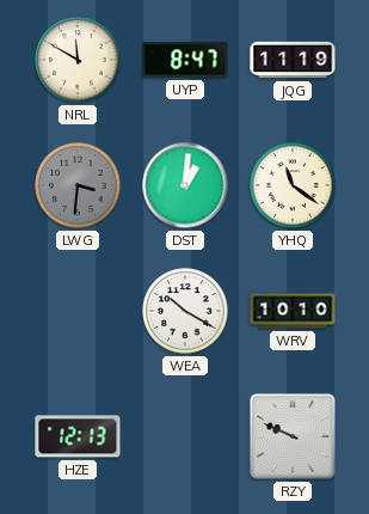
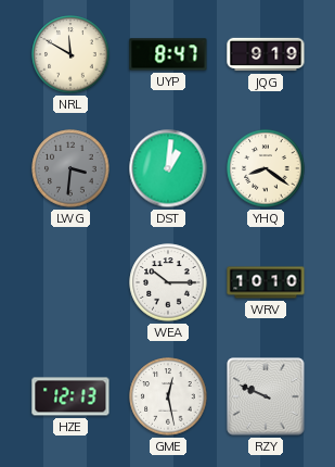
JQG: 11:19 -> 9:19
YHQ: 11:21 -> 8:21
WEA: 10:20 -> 10:15
GME: none -> 12:28
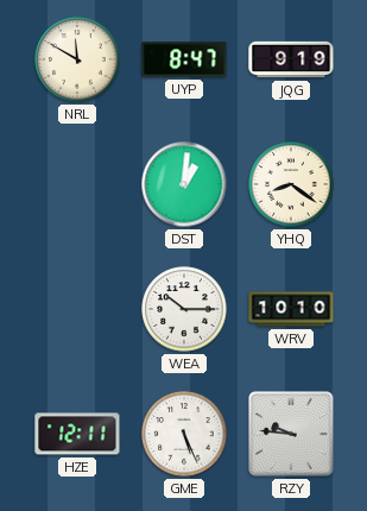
LWG: 3:31 -> none
HZE: 12:13 -> 12:11
GME: 12:28 -> 5:26
RZY: 9:49 -> 9:46
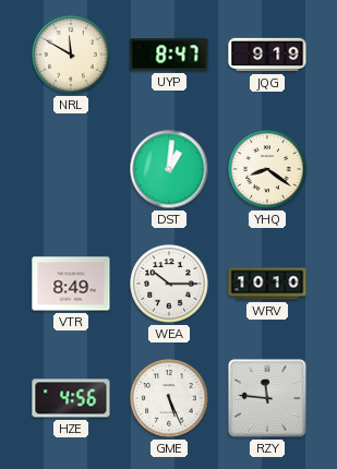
VTR: none -> 8:49
HZE: 12:11 -> 4:56
RZY: 9:46 -> 11:46
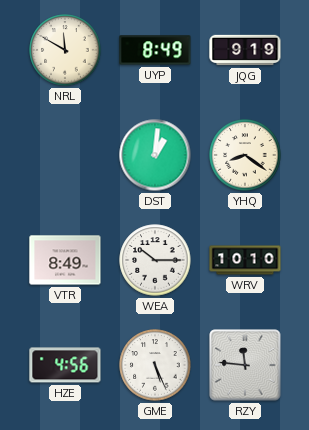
UYP: 8:47 -> 8:49
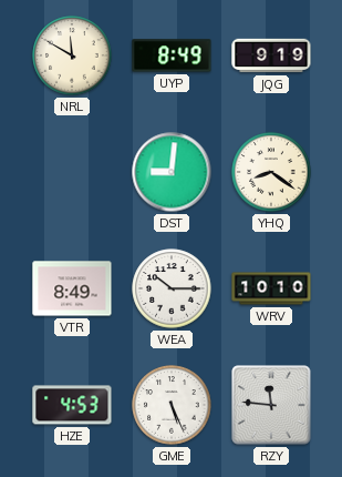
DST: 1:01 -> 9:01
HZE: 4:56 -> 4:53
